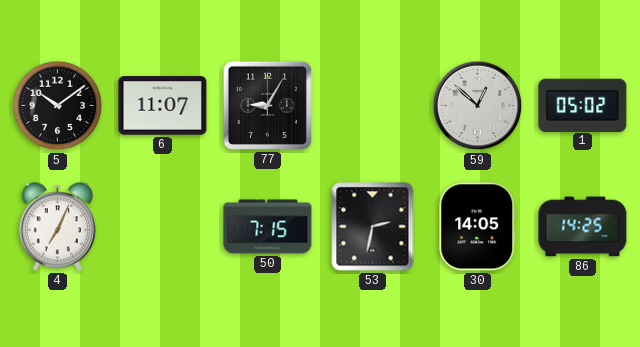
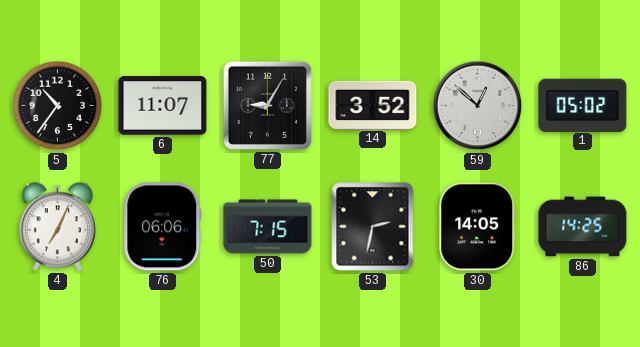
5: 10:09 -> 10:36
14: none -> 3:52
76: none -> 06:06
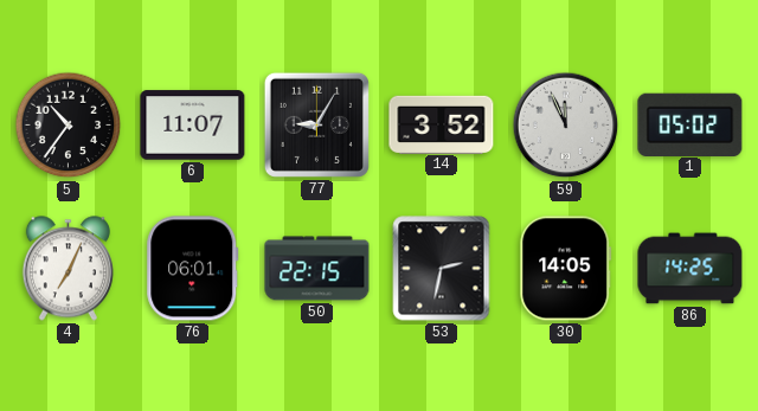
59: 12:52 -> 11:56
76: 06:06 -> 06:01
50: 7:15 -> 22:15
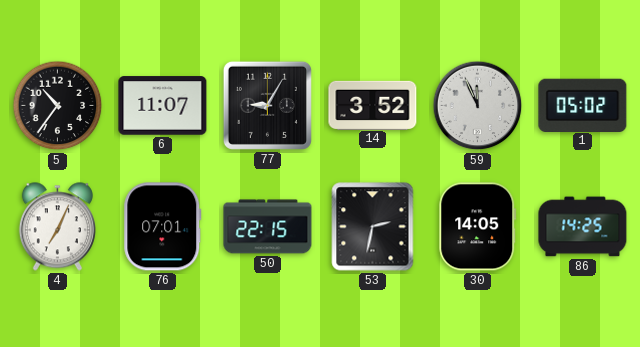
76: 06:01 -> 07:01
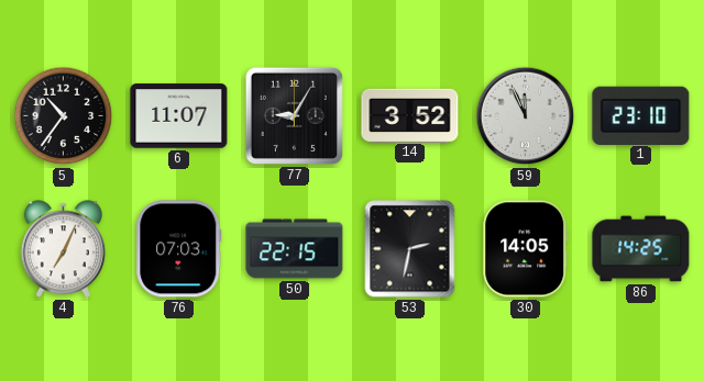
1: 05:02 -> 23:10
76: 07:01 -> 07:03
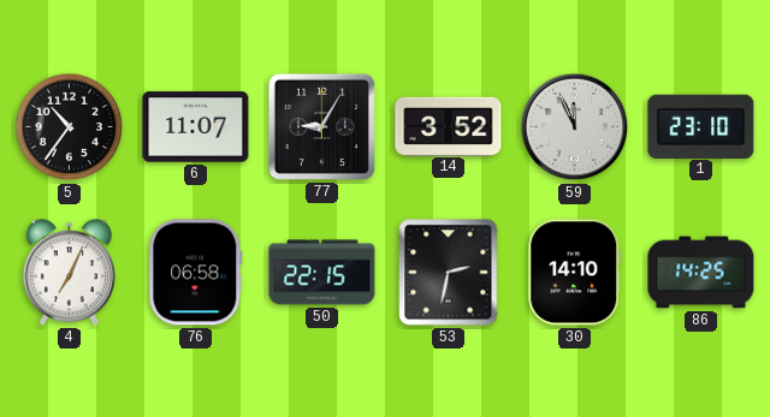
76: 07:03 -> 06:58
30: 14:05 -> 14:10
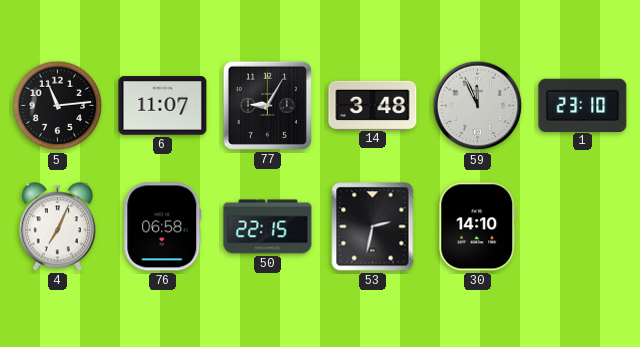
5: 10:36 -> 11:14
14: 3:52 -> 3:48
86: 14:25 -> none
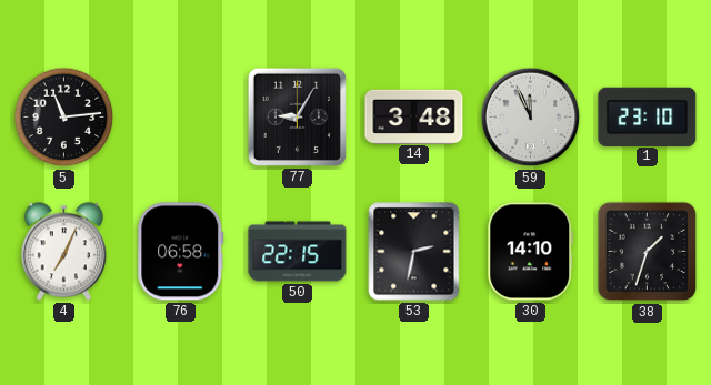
6: 11:07 -> none
38: none -> 1:33
